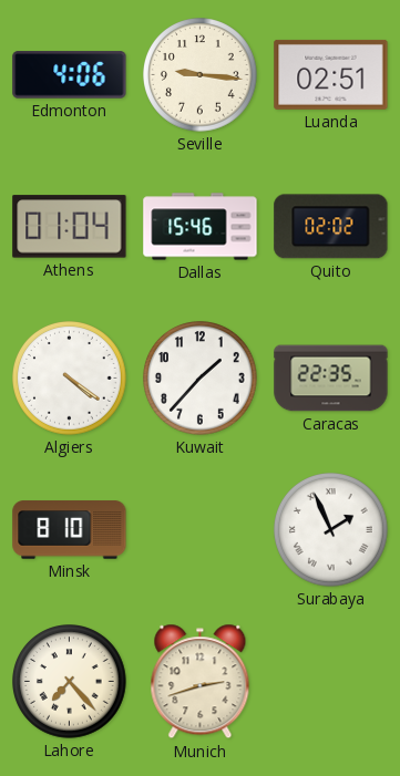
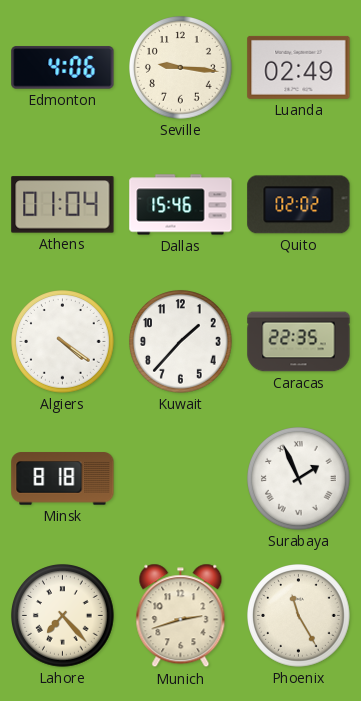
Luanda: 02:51 -> 02:49
Minsk: 8:10 -> 8:18
Phoenix: none -> 11:25
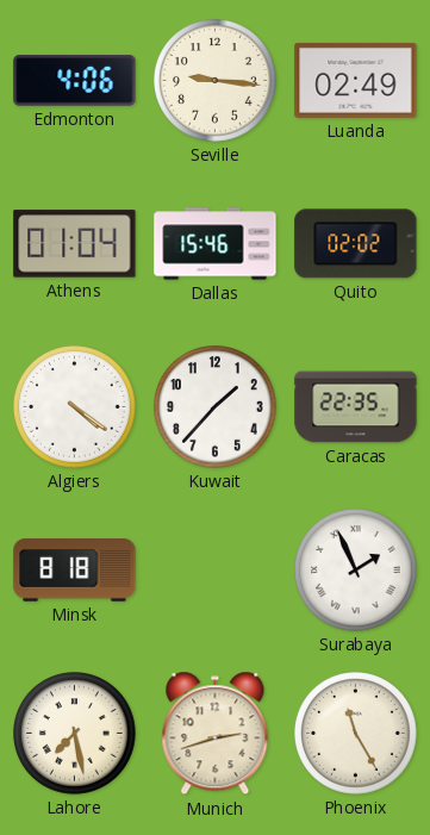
Lahore: 7:23 -> 7:28
